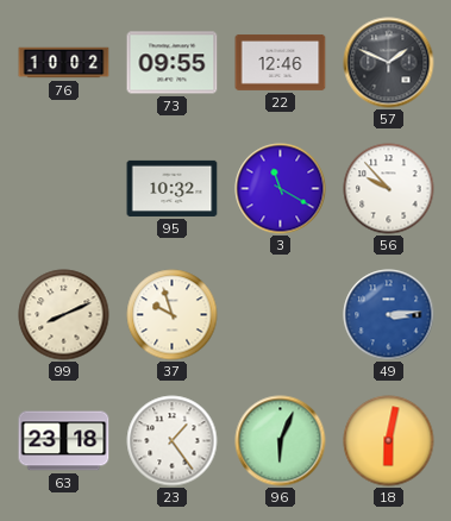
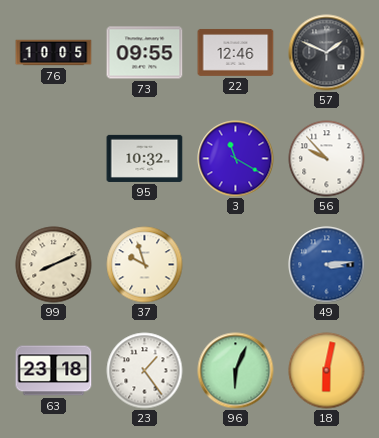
76: 10:02 -> 10:05
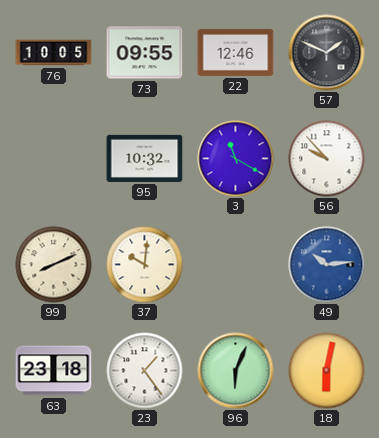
37: 9:57 -> 10:01
49: 3:14 -> 10:14
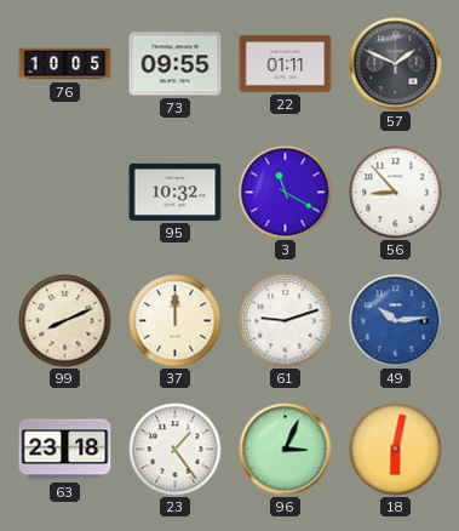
22: 12:46 -> 01:11
56: 9:53 -> 8:53
37: 10:01 -> 12:00
61: none -> 9:12
96: 6:04 -> 3:04
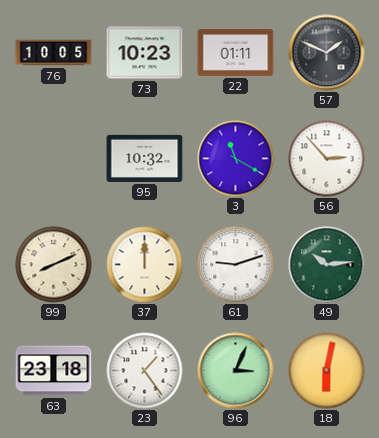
73: 09:55 -> 10:23
56: 8:53 -> 2:53
49 dial: blue -> green
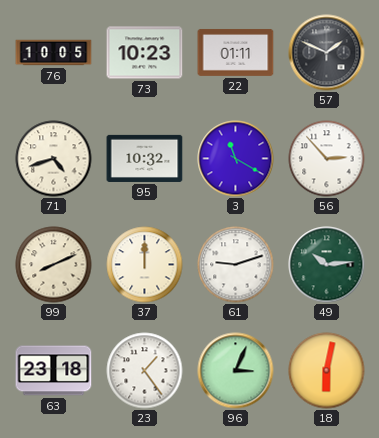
71: none -> 4:42
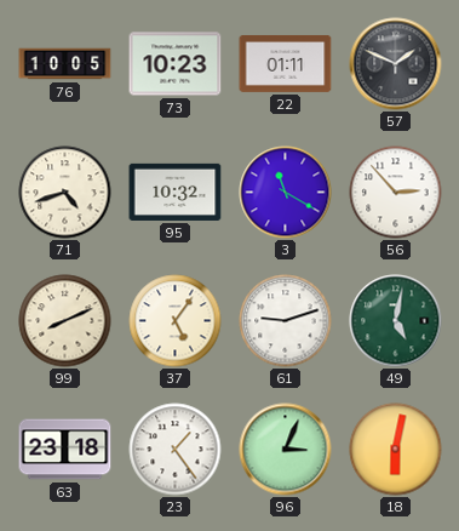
37: 12:00 -> 5:06
49: 10:14 -> 5:02
